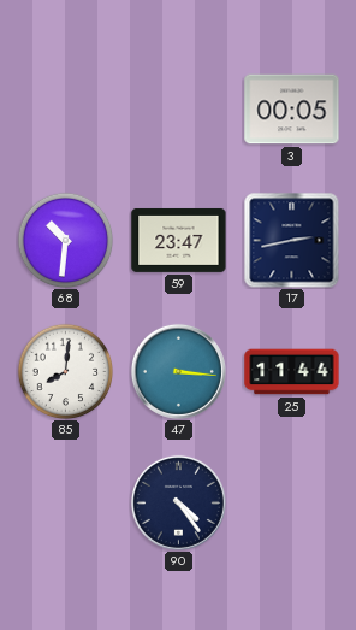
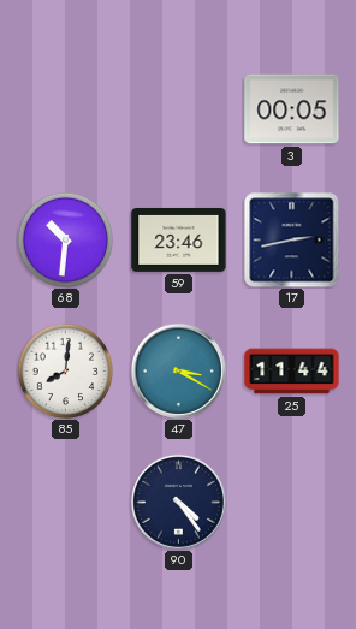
59: 23:47 -> 23:46
47: 3:16 -> 3:20
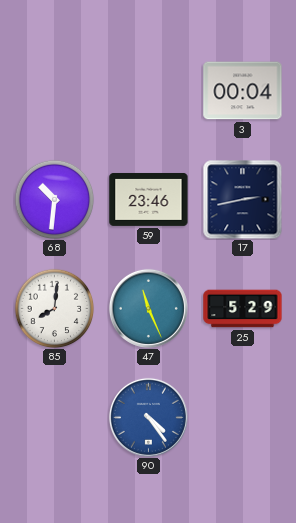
3: 00:05 -> 00:04
47: 3:20 -> 11:26
25: 11:44 -> 5:29
90 dial: navy -> blue
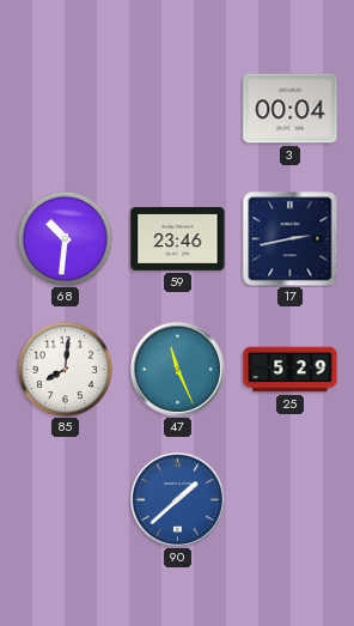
90: 4:24 -> 1:38
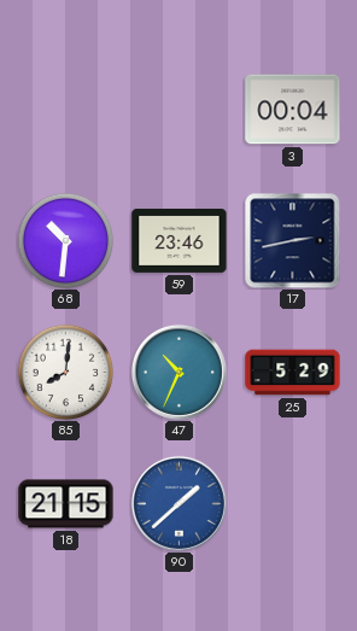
47: 11:26 -> 10:34
18: none -> 21:15
